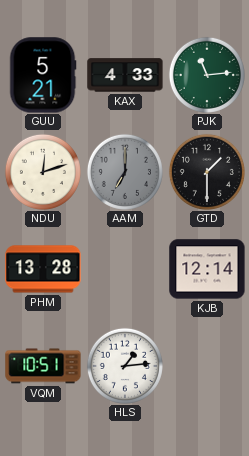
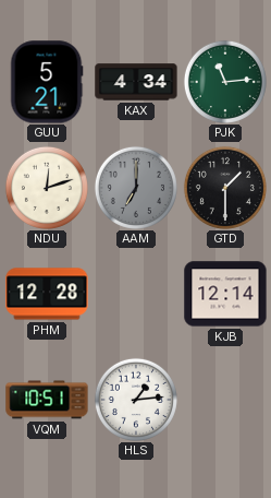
KAX: 4:33 -> 4:34
PHM: 13:28 -> 12:28
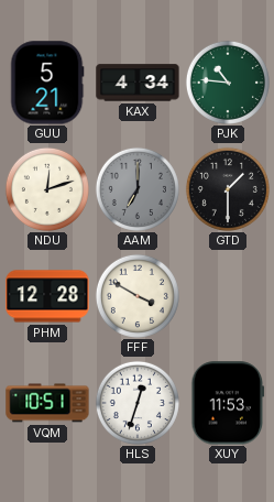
PJK: 11:14 -> 10:46
FFF: none -> 3:50
KJB: 12:14 -> none
HLS: 1:14 -> 12:33
XUY: none -> 11:53
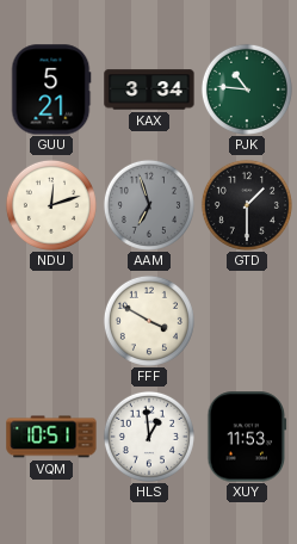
KAX: 4:34 -> 3:34
AAM: 7:00 -> 6:57
PHM: 12:28 -> none
HLS: 12:33 -> 12:59
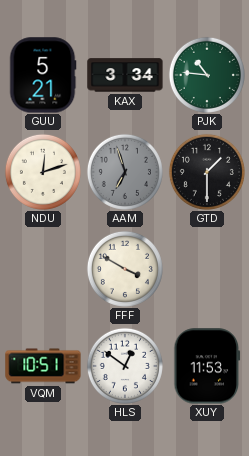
HLS: 12:59 -> 12:51
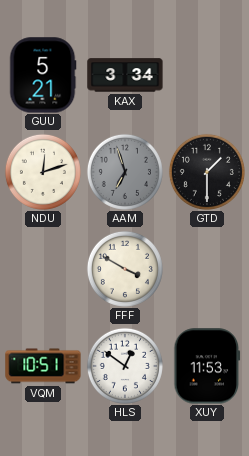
PJK: 10:46 -> none
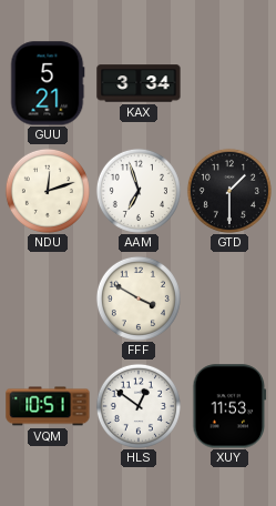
AAM dial: grey -> white
